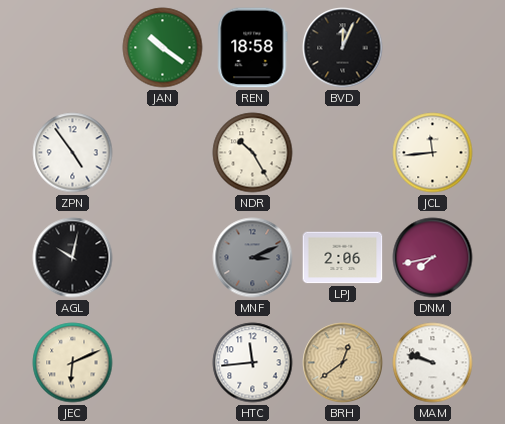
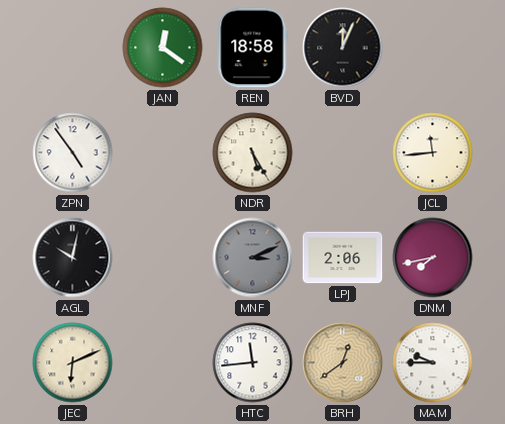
JAN: 10:21 -> 12:21
NDR: 10:25 -> 5:25
MAM: 9:48 -> 9:45
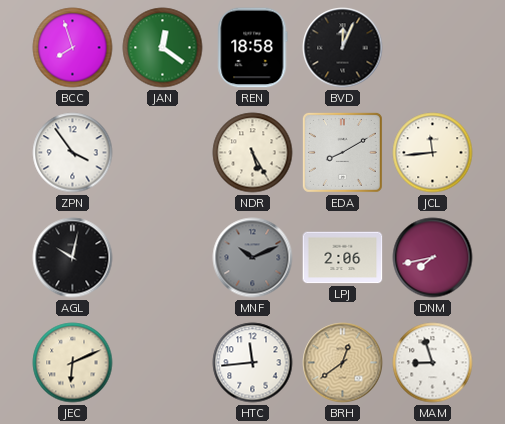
BCC: none -> 7:57
ZPN: 4:54 -> 3:54
EDA: none -> 8:10
MNF: 3:11 -> 10:11
MAM: 9:45 -> 8:57
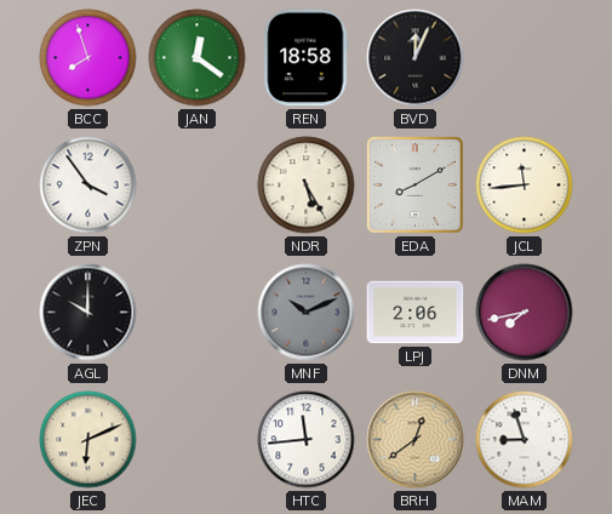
AGL: 10:02 -> 10:00
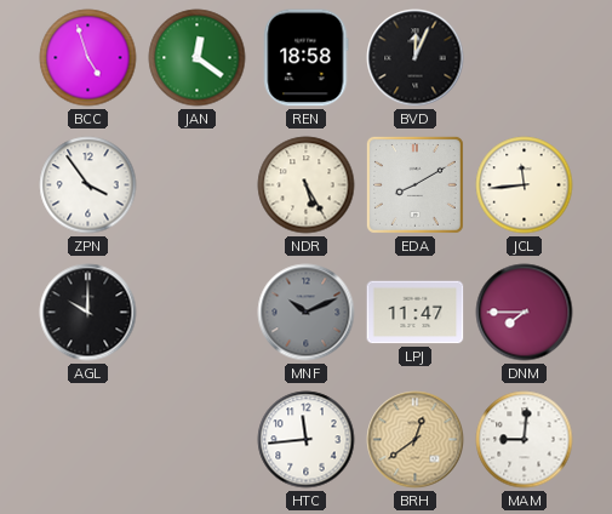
BCC: 7:57 -> 4:57
LPJ: 2:06 -> 11:47
DNM: 7:43 -> 7:45
JEC: 6:11 -> none
MAM: 8:57 -> 9:01
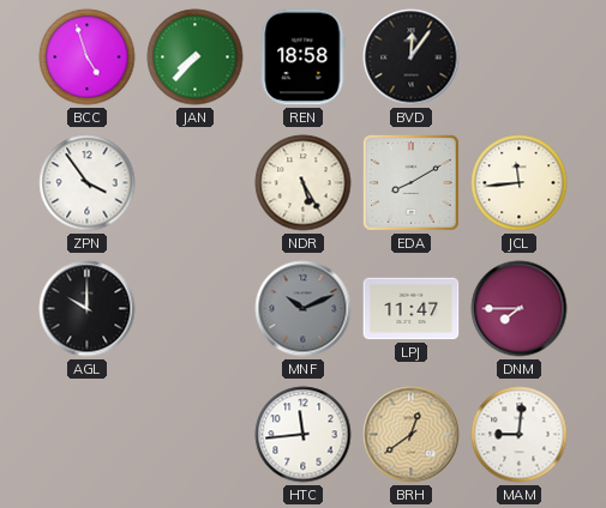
JAN: 12:21 -> 7:37
BVD: 12:04 -> 12:06
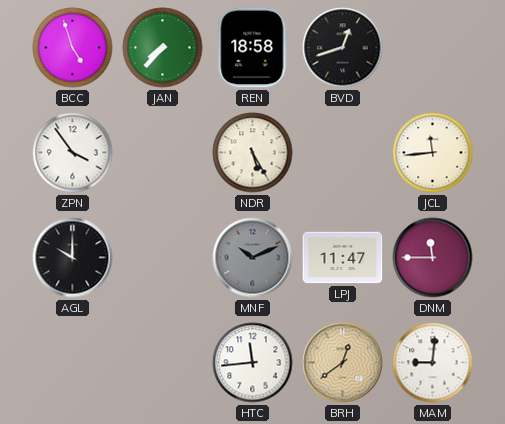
BVD: 12:06 -> 12:42
EDA: 8:10 -> none
DNM: 7:45 -> 11:45
